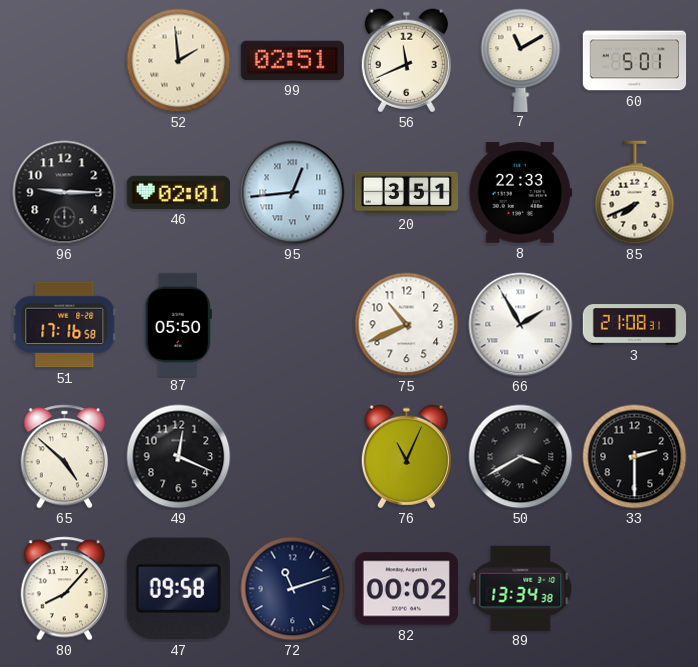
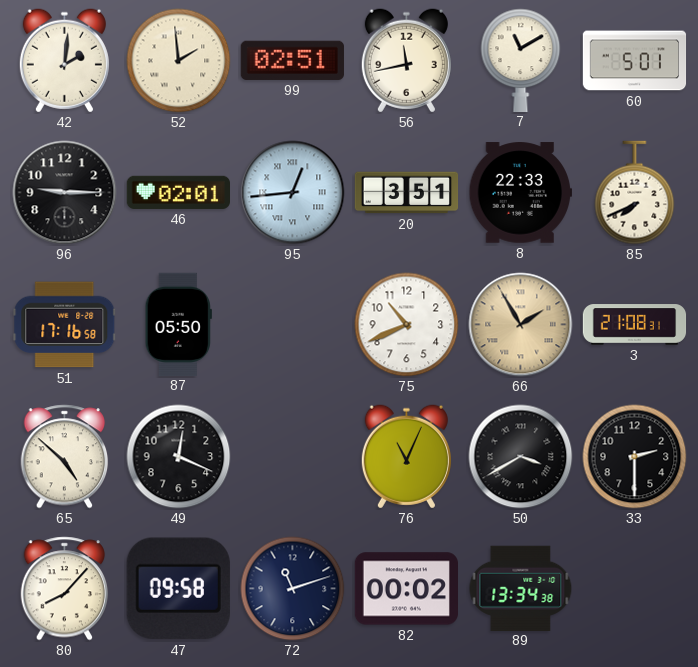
42: none -> 2:01
56: 11:41 -> 11:43
66 dial: white -> champagne
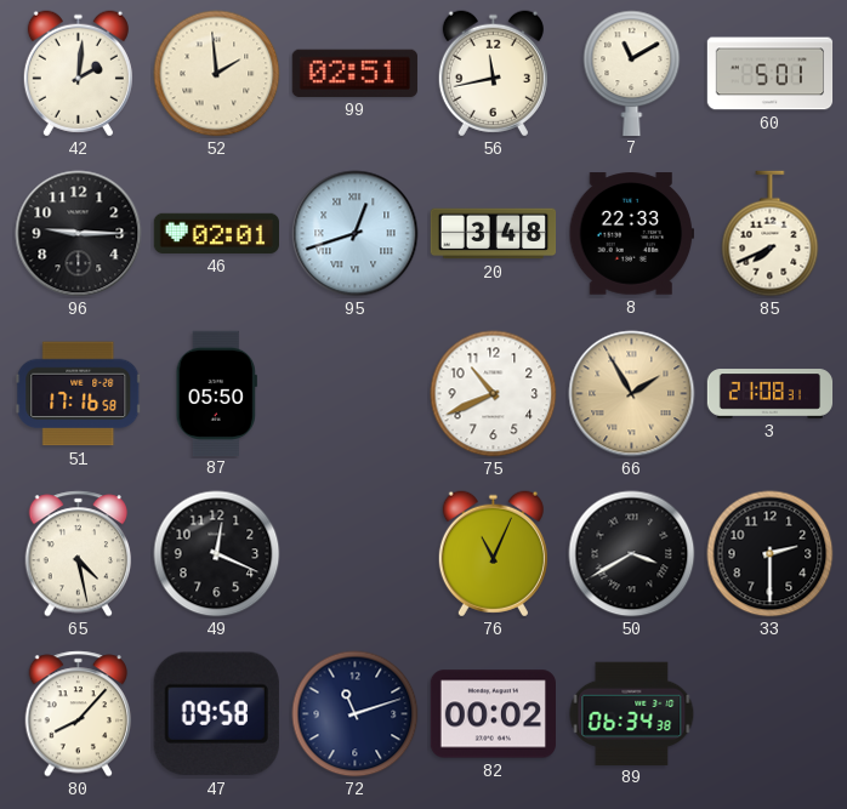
95: 12:44 -> 12:42
20: 3:51 -> 3:48
65: 4:52 -> 4:28
89: 13:34 -> 06:34
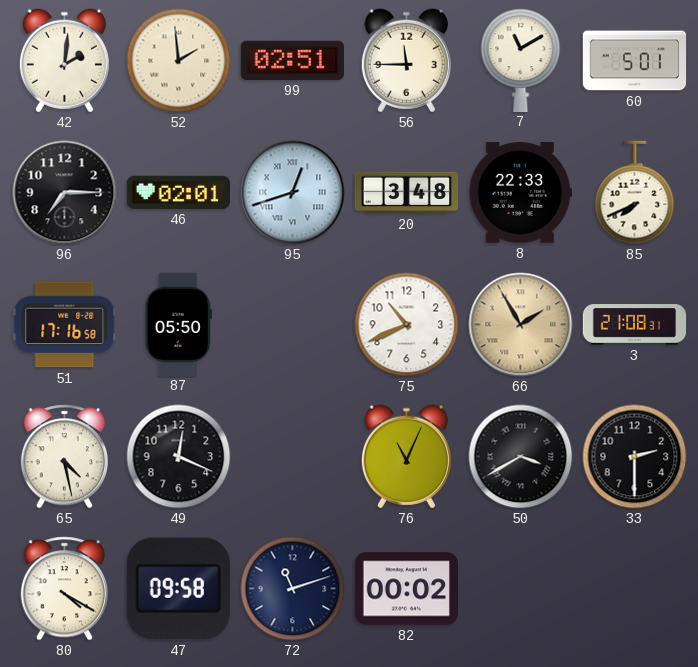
56: 11:43 -> 11:45
96: 9:15 -> 7:15
80: 8:07 -> 4:20
89: 06:34 -> none
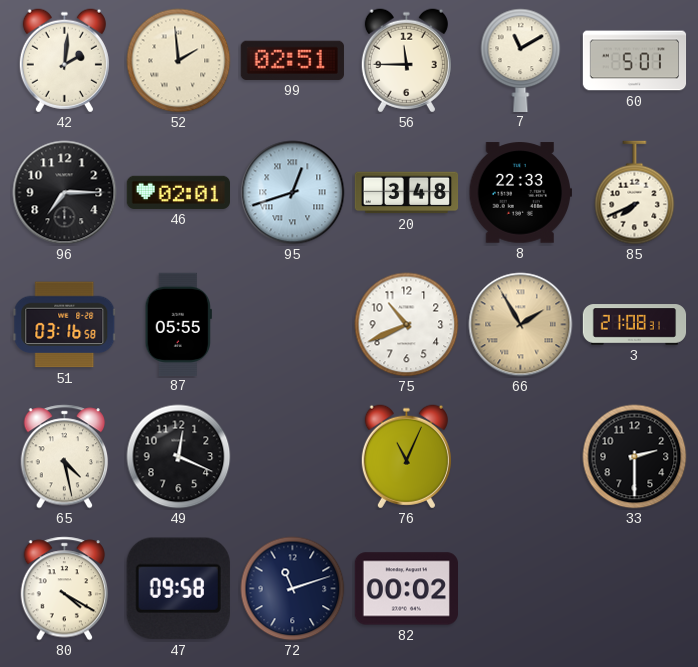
51: 17:16 -> 03:16
87: 05:50 -> 05:55
50: 3:40 -> none
